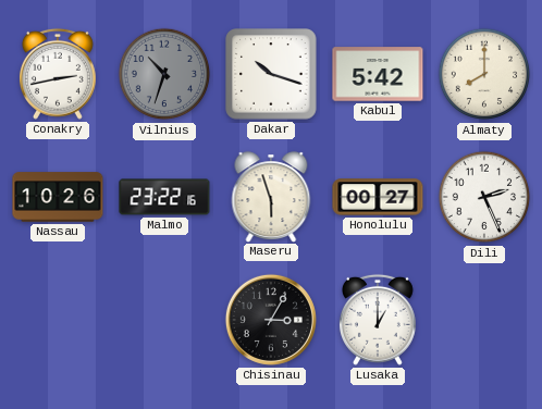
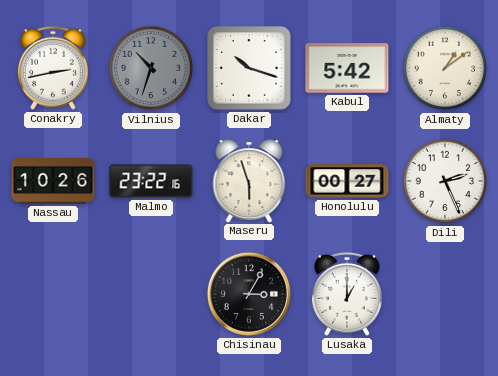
Almaty: 8:00 -> 1:09
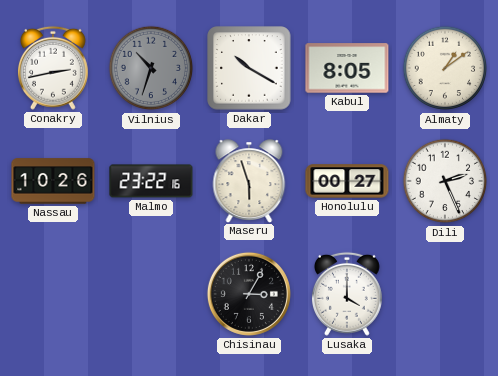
Dakar: 10:18 -> 10:20
Kabul: 5:42 -> 8:05
Lusaka: 1:00 -> 4:00
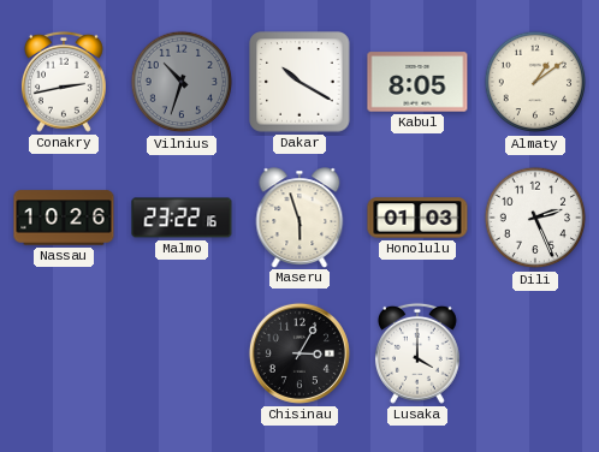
Honolulu: 00:27 -> 01:03
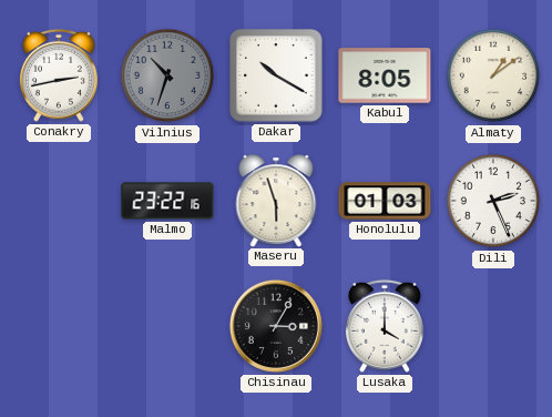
Nassau: 10:26 -> none
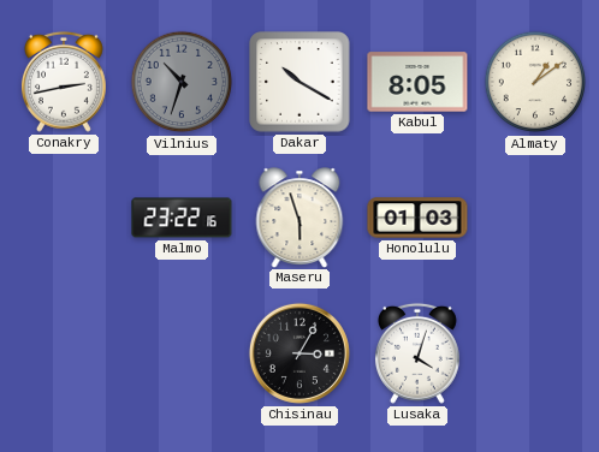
Dili: 2:26 -> none
Lusaka: 4:00 -> 4:03
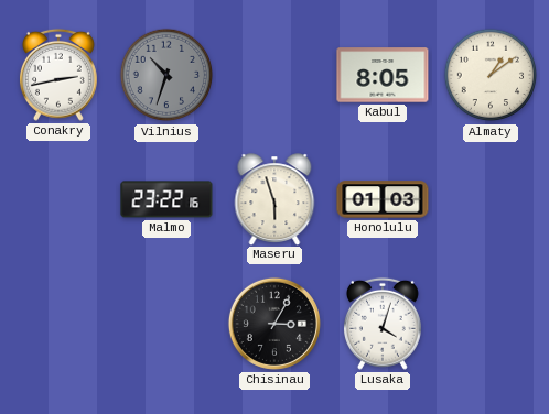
Dakar: 10:20 -> none
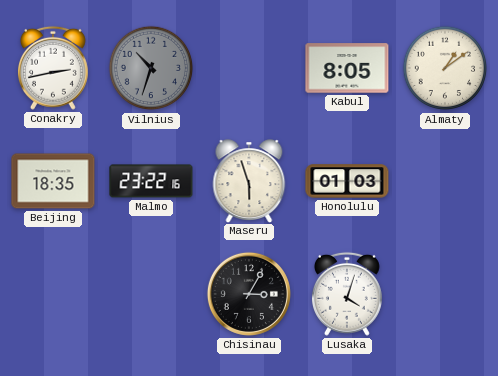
Beijing: none -> 18:35
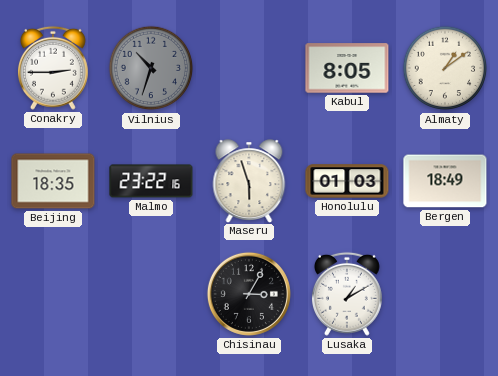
Conakry: 2:43 -> 2:45
Bergen: none -> 18:49
Lusaka: 4:03 -> 1:10
